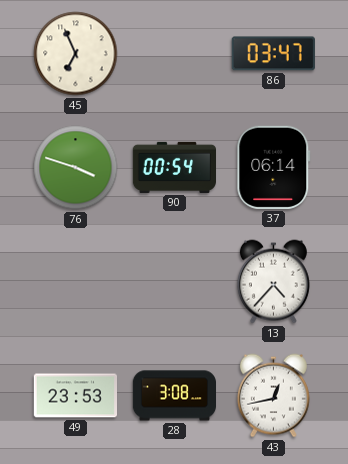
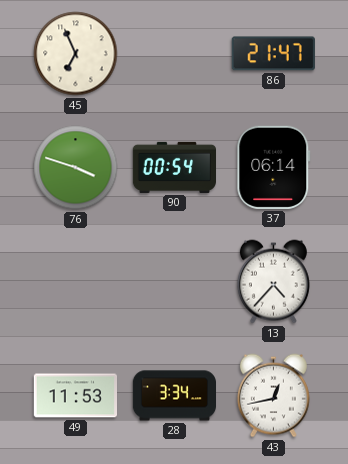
86: 03:47 -> 21:47
49: 23:53 -> 11:53
28: 3:08 -> 3:34
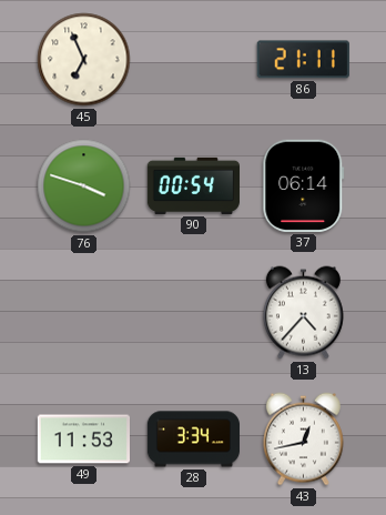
86: 21:47 -> 21:11
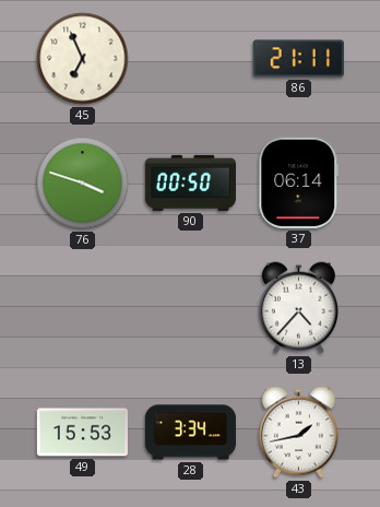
90: 00:54 -> 00:50
49: 11:53 -> 15:53
43: 12:43 -> 1:43
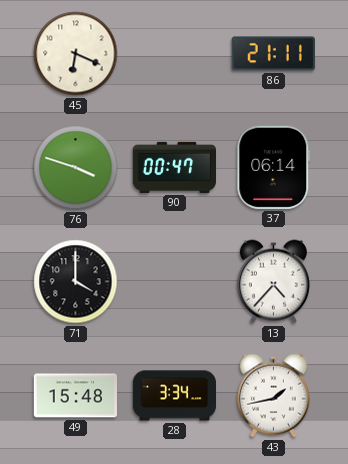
45: 6:56 -> 6:19
90: 00:50 -> 00:47
71: none -> 4:00
49: 15:53 -> 15:48
